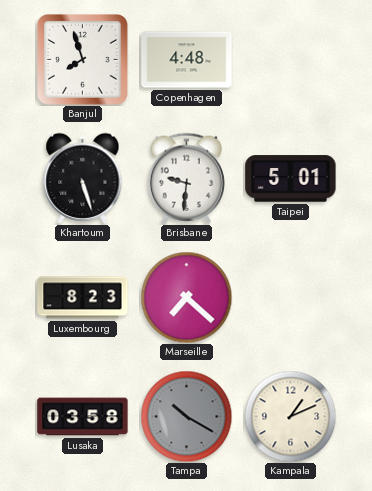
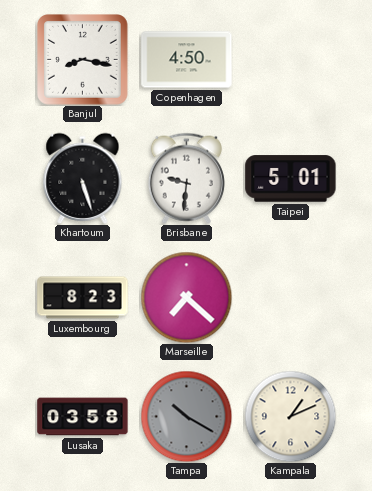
Banjul: 7:57 -> 8:17
Copenhagen: 4:48 -> 4:50
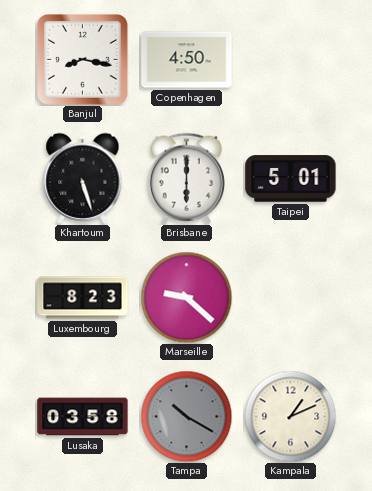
Brisbane: 9:31 -> 6:00
Marseille: 7:22 -> 9:22
